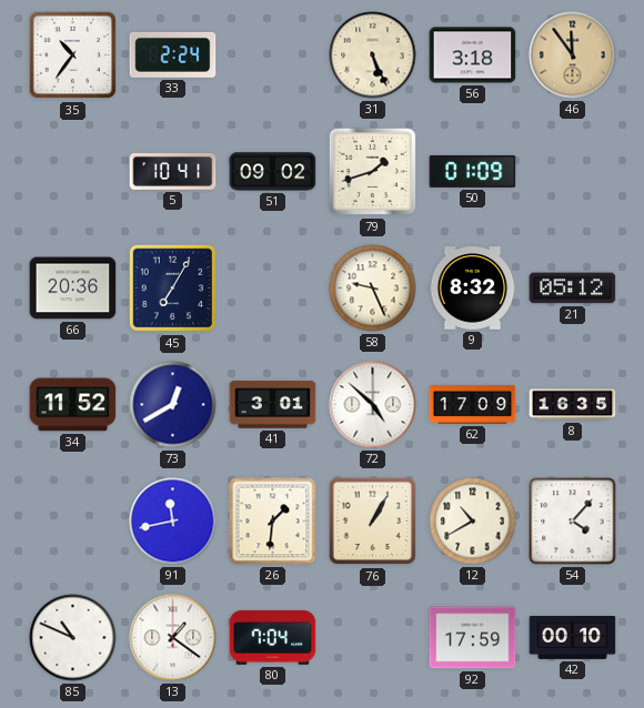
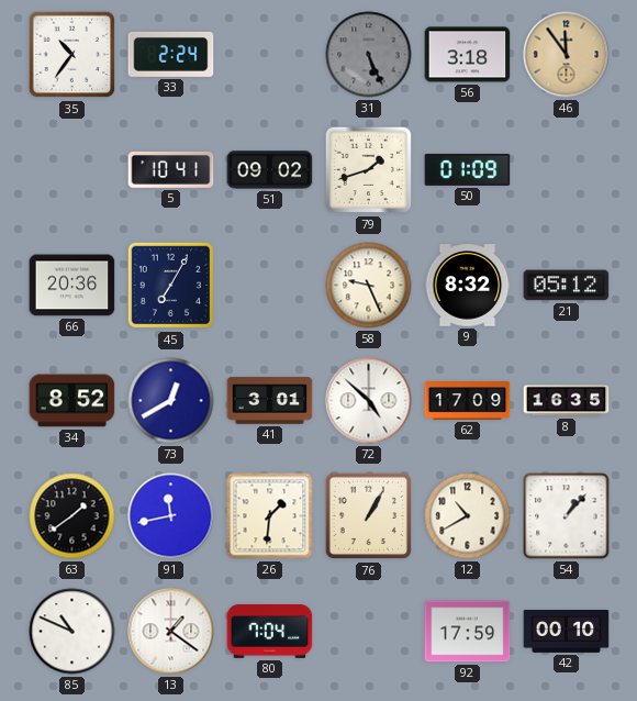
31 dial: cream -> grey
34: 11:52 -> 8:52
63: none -> 1:39
54: 4:07 -> 1:07
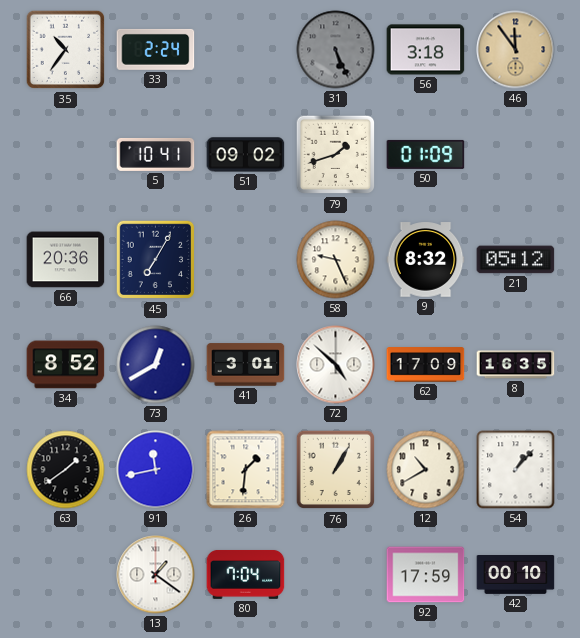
85: 10:49 -> none
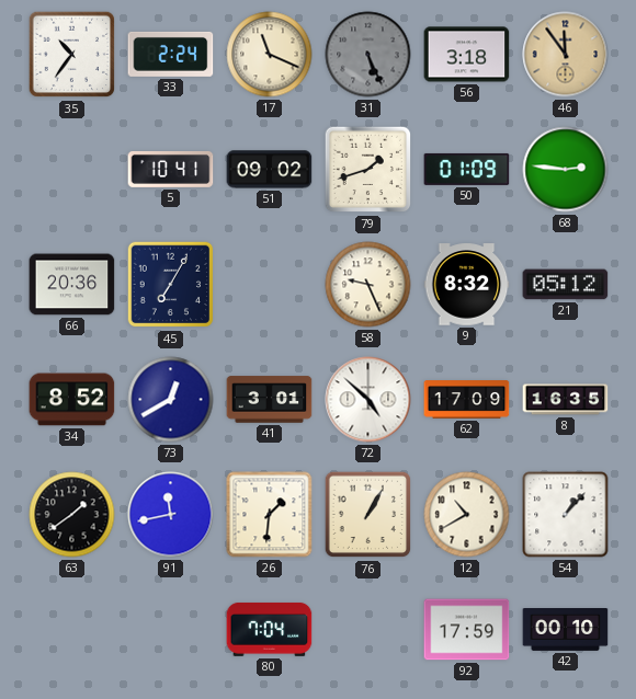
17: none -> 11:19
68: none -> 2:46
13: 1:21 -> none
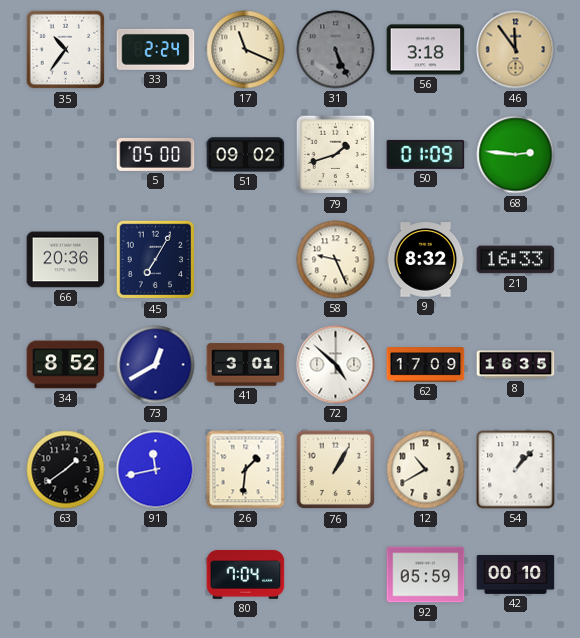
5: 10:41 -> 05:00
21: 05:12 -> 16:33
92: 17:59 -> 05:59
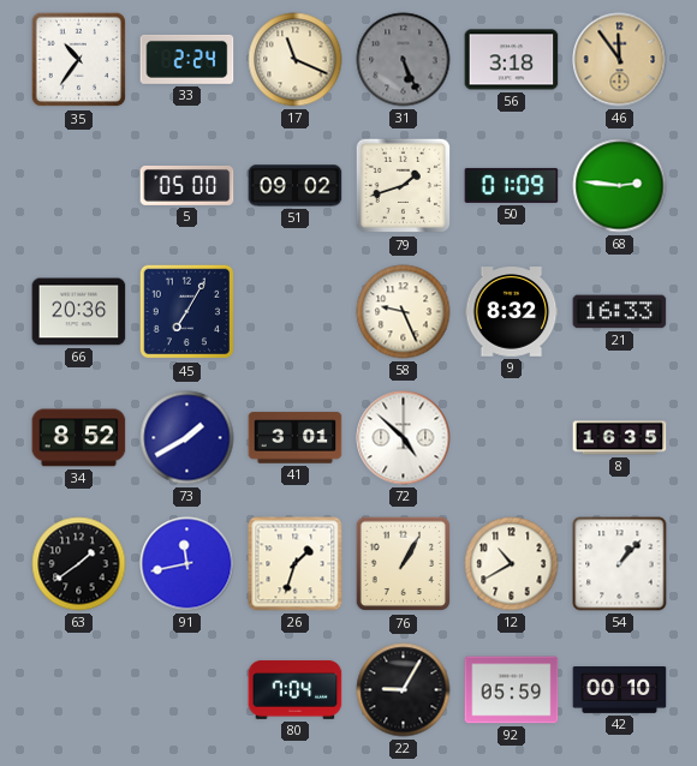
73: 12:40 -> 1:40
62: 17:09 -> none
26: 1:31 -> 1:33
22: none -> 9:05
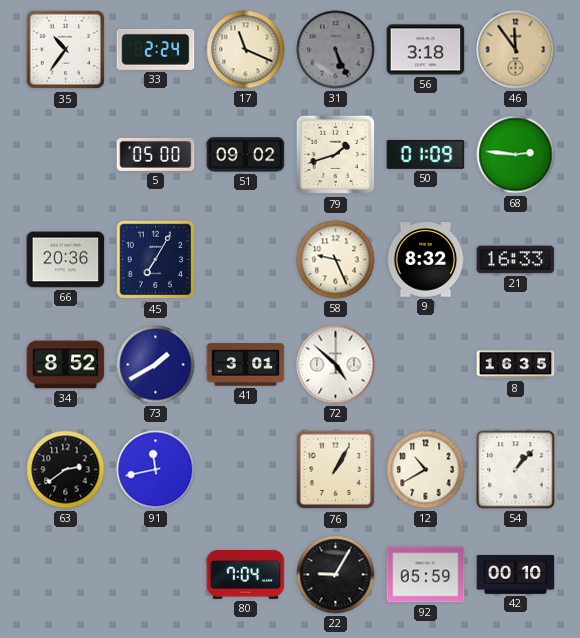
63: 1:39 -> 2:39
26: 1:33 -> none
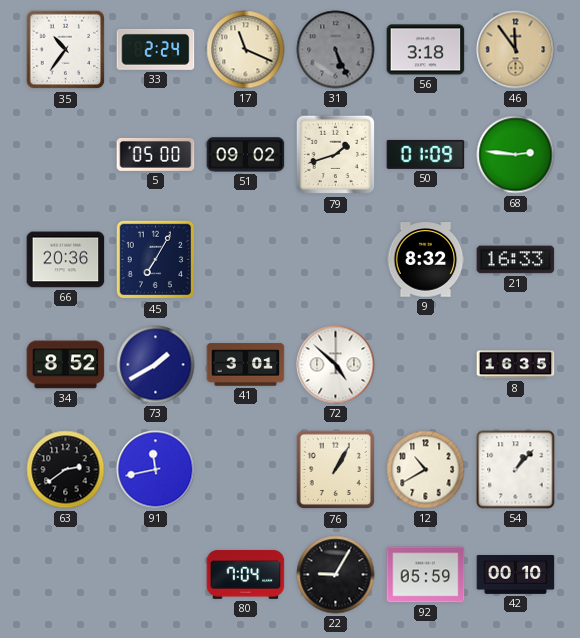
58: 9:26 -> none
